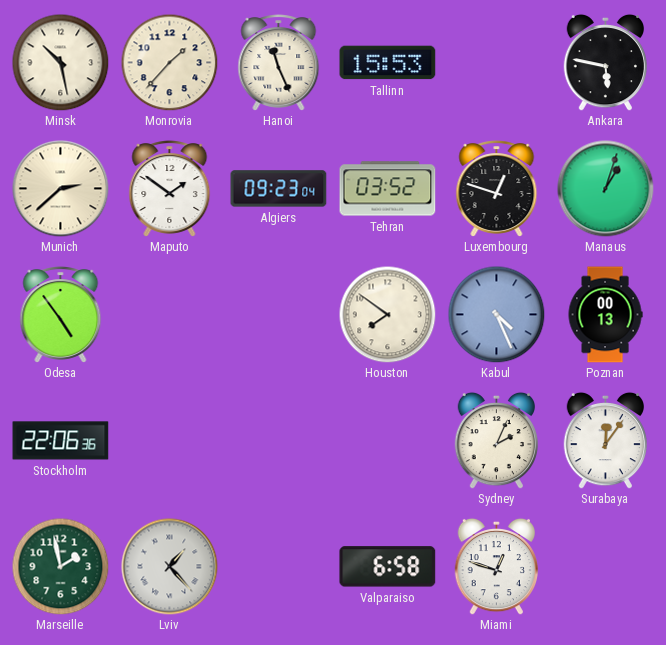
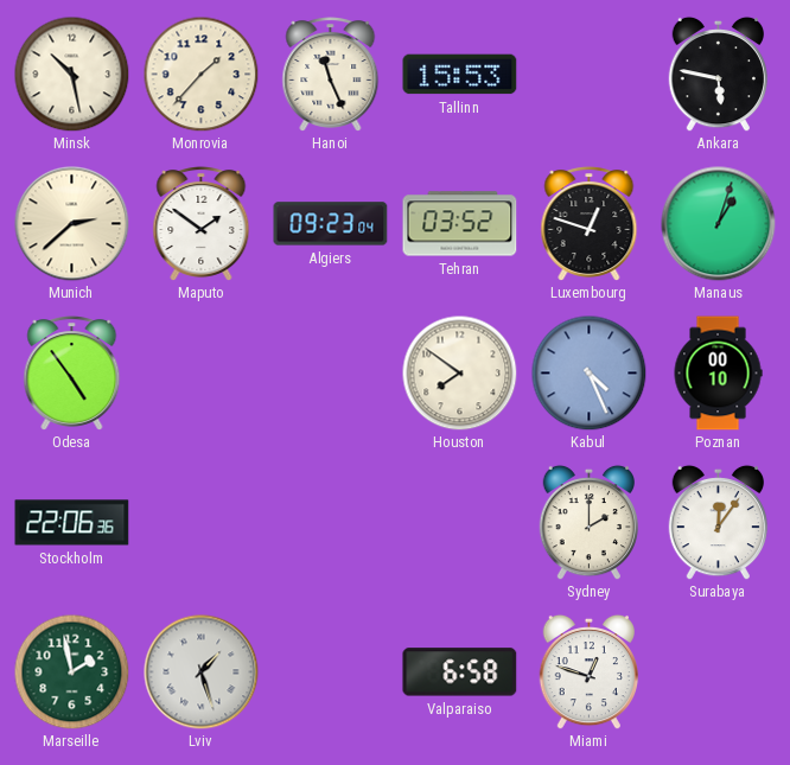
Poznan: 00:13 -> 00:10
Sydney: 2:04 -> 2:00
Lviv: 1:23 -> 1:27
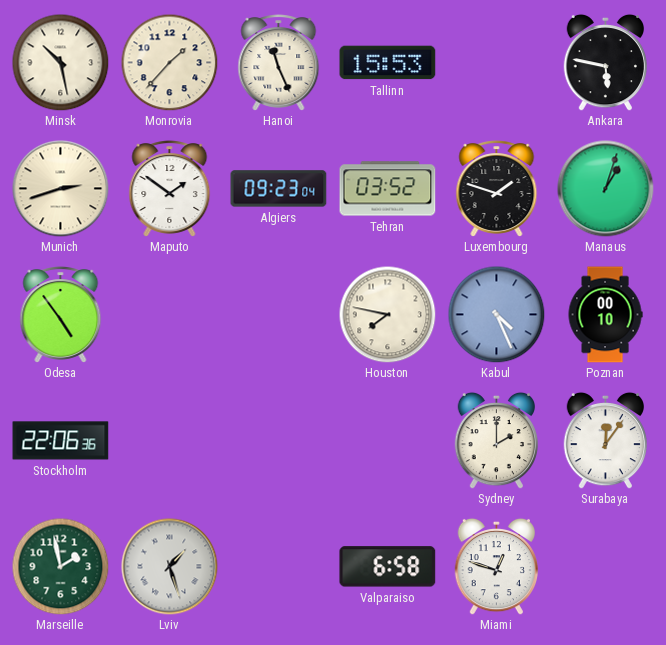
Munich: 2:38 -> 2:42
Luxembourg: 12:48 -> 1:48
Houston: 7:51 -> 7:47
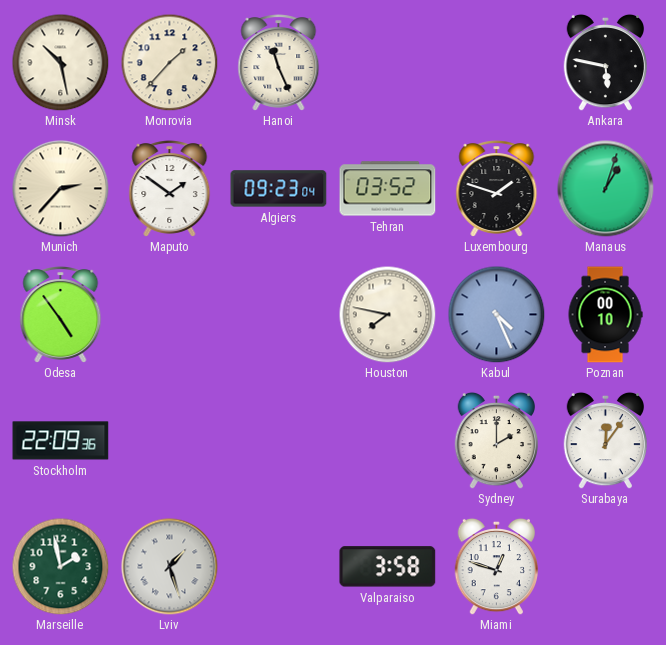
Tallinn: 15:53 -> none
Munich: 2:42 -> 2:37
Stockholm: 22:06 -> 22:09
Valparaiso: 6:58 -> 3:58
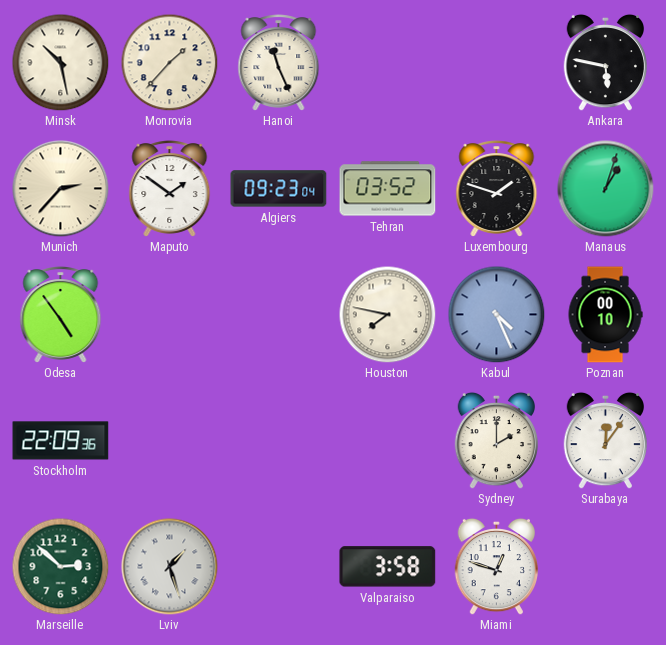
Marseille: 1:58 -> 2:52
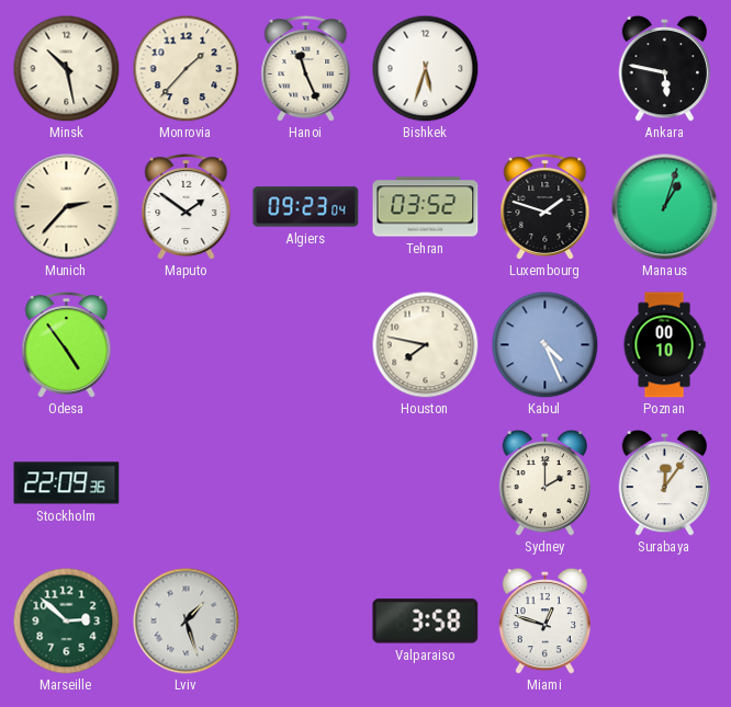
Bishkek: none -> 5:33
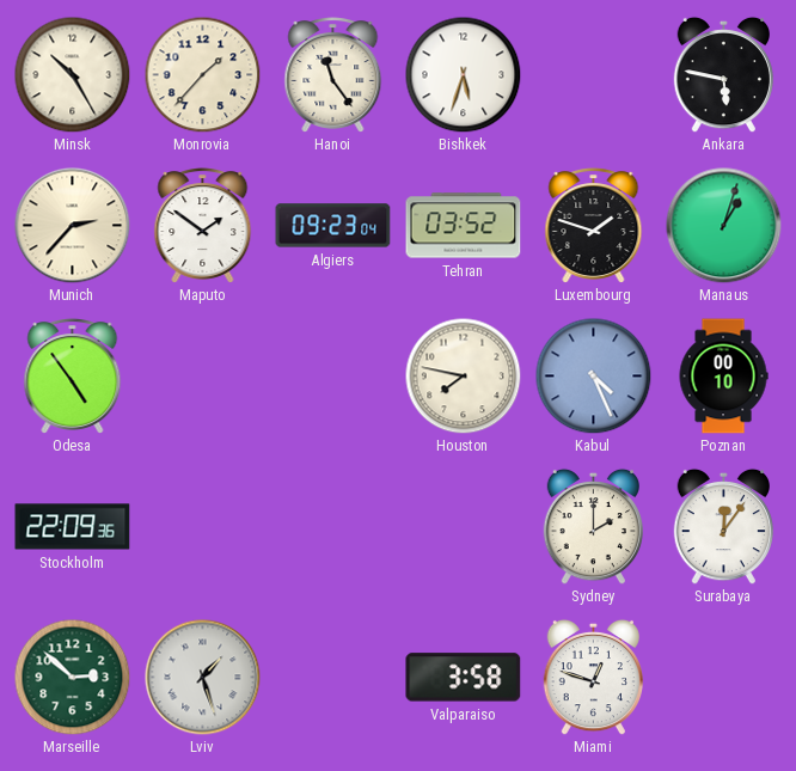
Minsk: 10:28 -> 10:25
Hanoi: 11:26 -> 11:24
